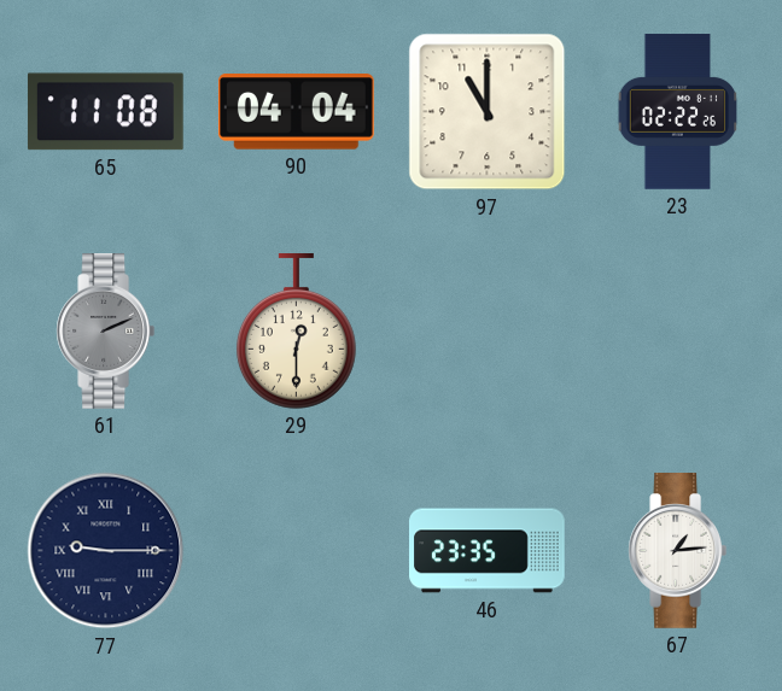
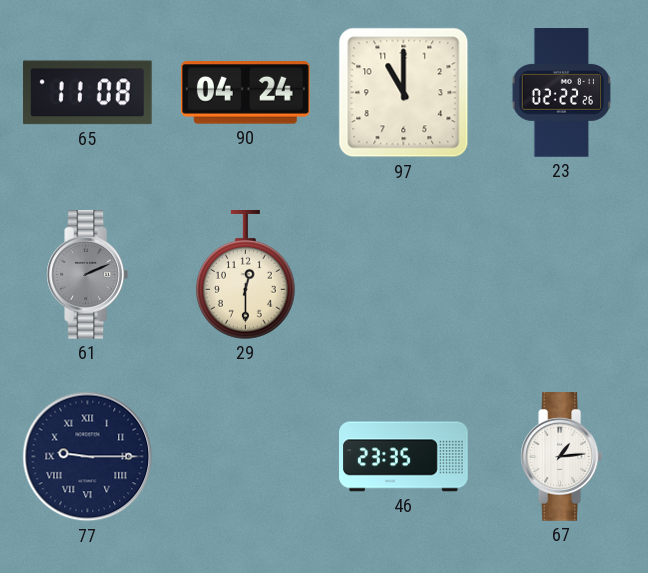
90: 04:04 -> 04:24
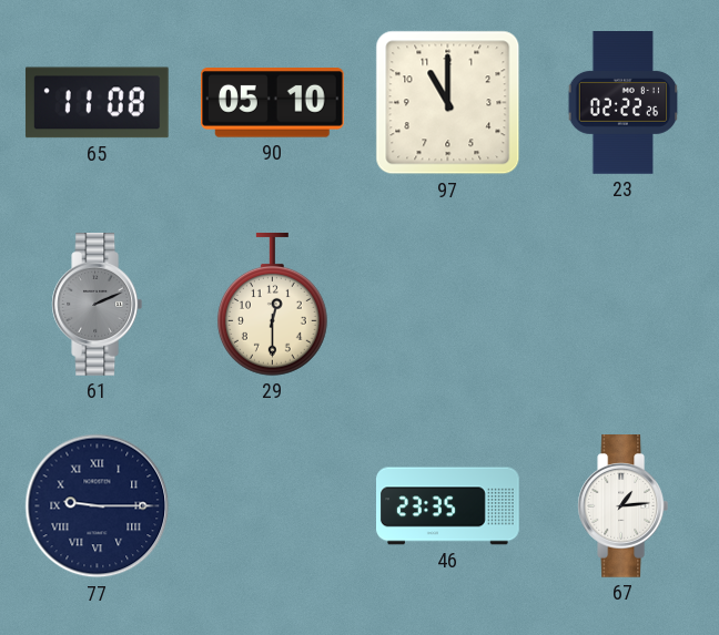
90: 04:24 -> 05:10
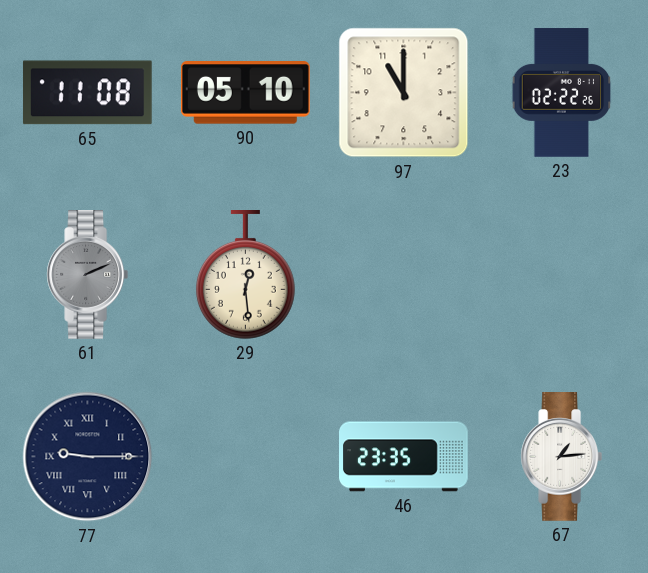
29: 12:30 -> 12:29
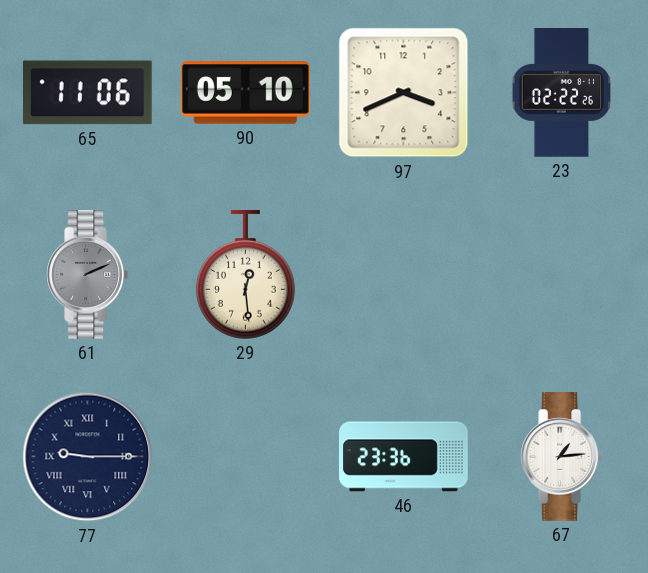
65: 11:08 -> 11:06
97: 11:00 -> 3:41
46: 23:35 -> 23:36
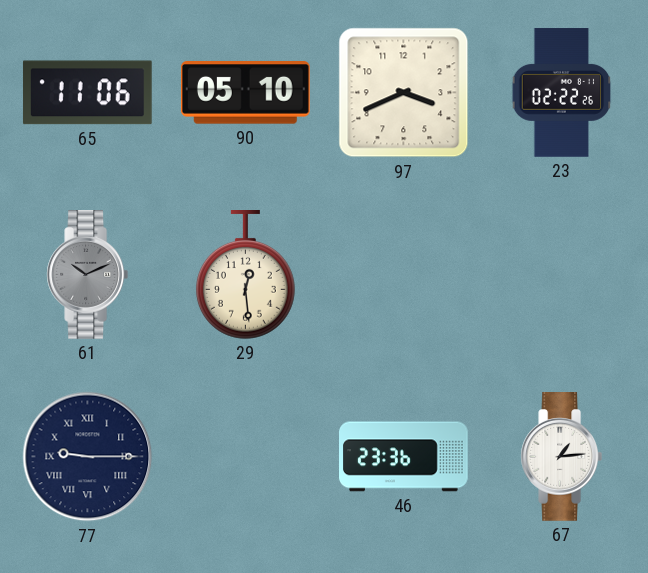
61: 2:11 -> 10:11
